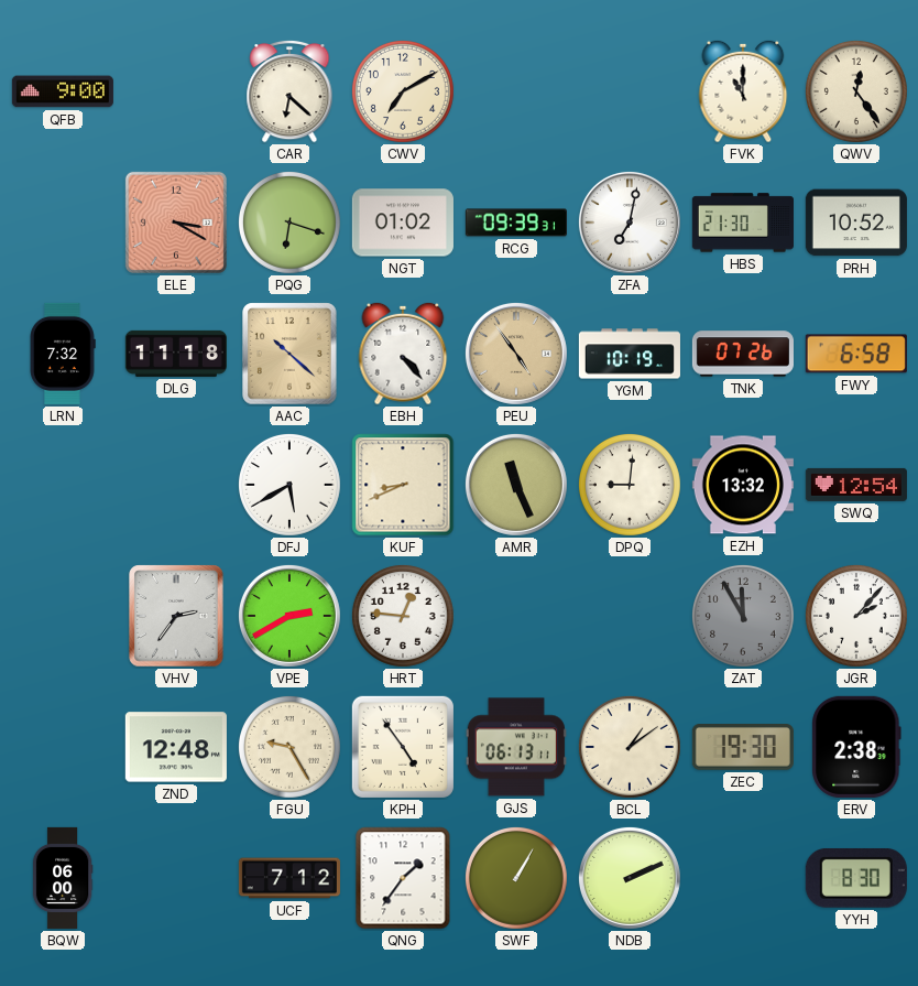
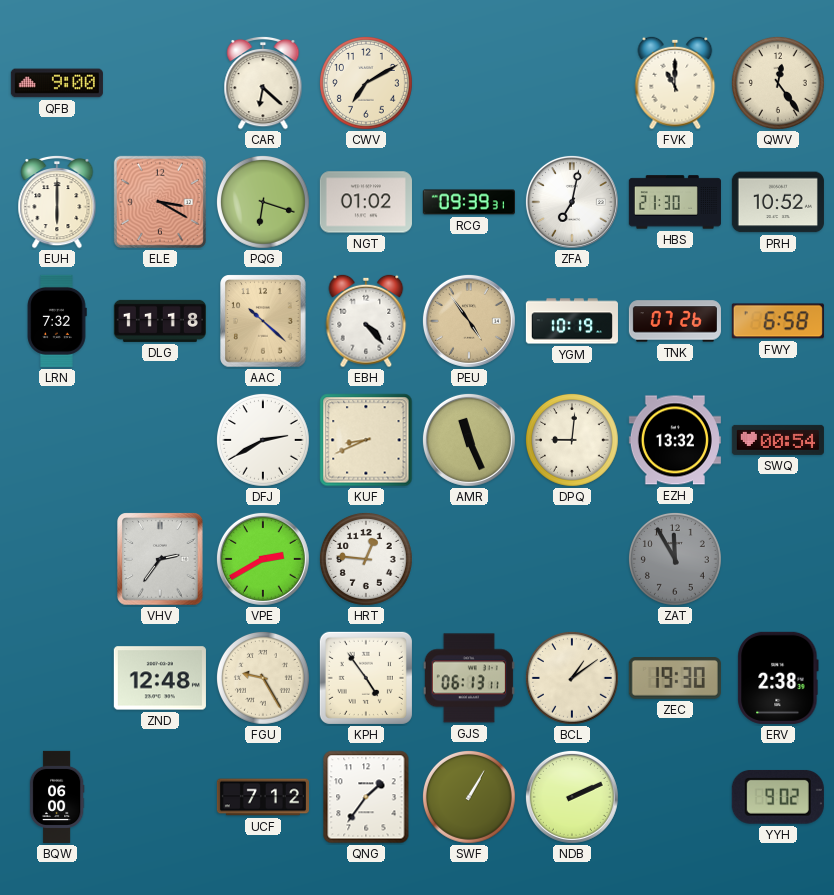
EUH: none -> 6:00
DFJ: 5:40 -> 2:40
SWQ: 12:54 -> 00:54
JGR: 2:07 -> none
YYH: 8:30 -> 9:02
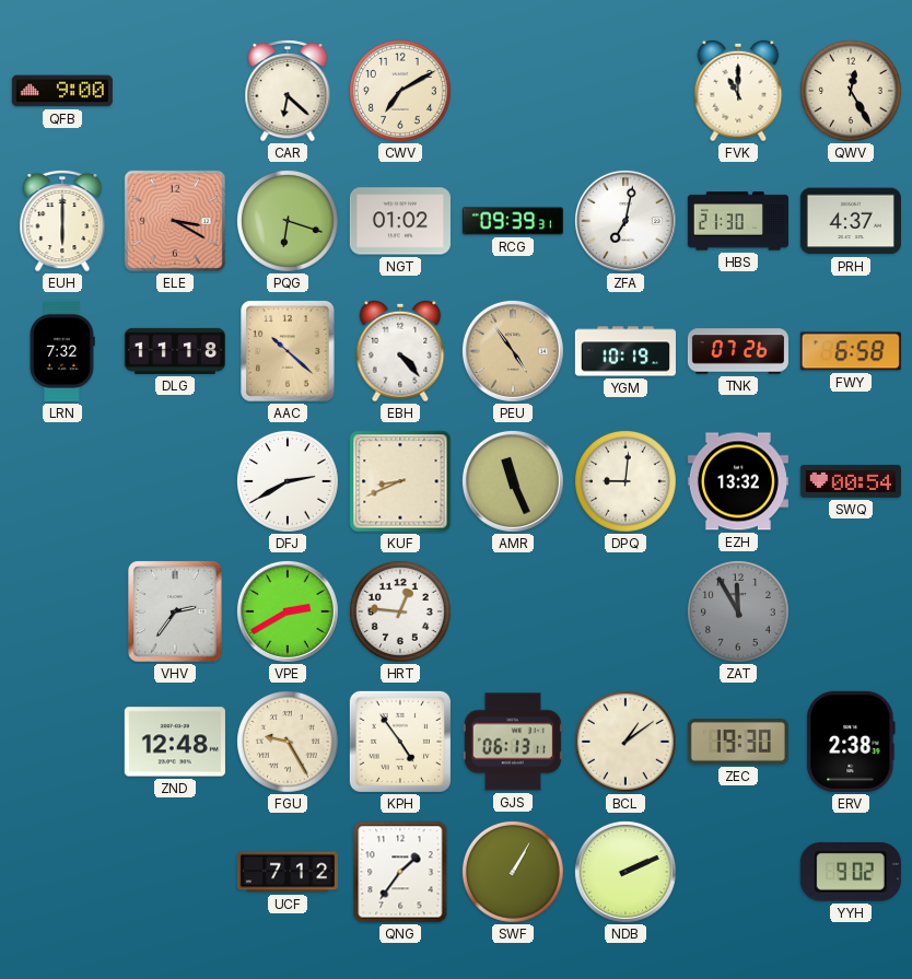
QWV: 12:24 -> 12:25
PRH: 10:52 -> 4:37
BQW: 06:00 -> none
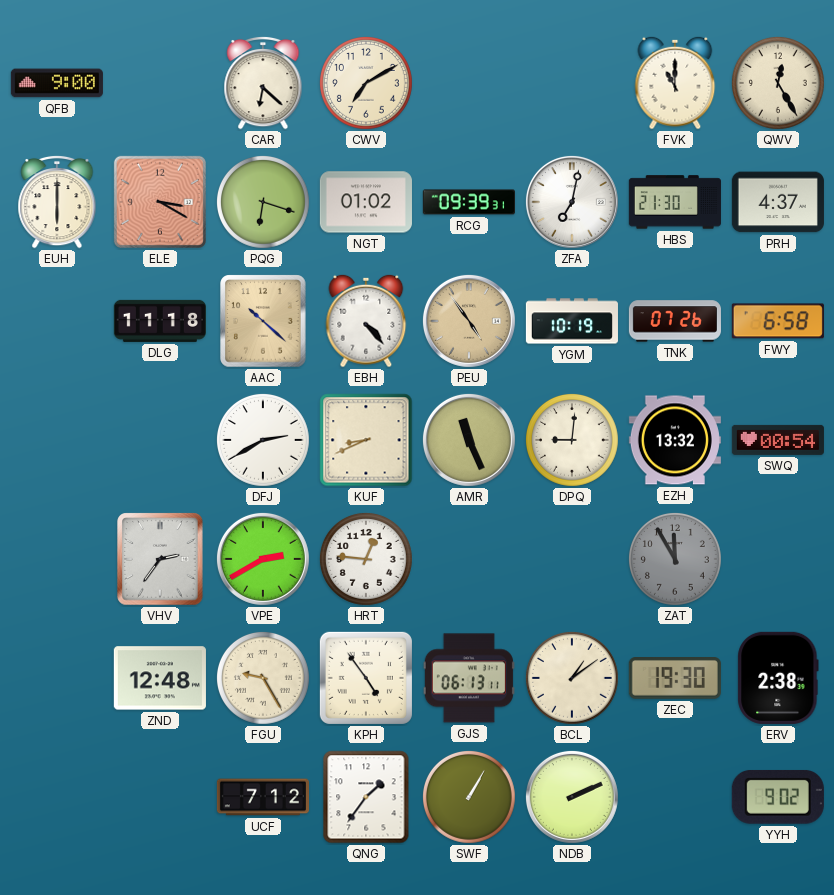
LRN: 7:32 -> none
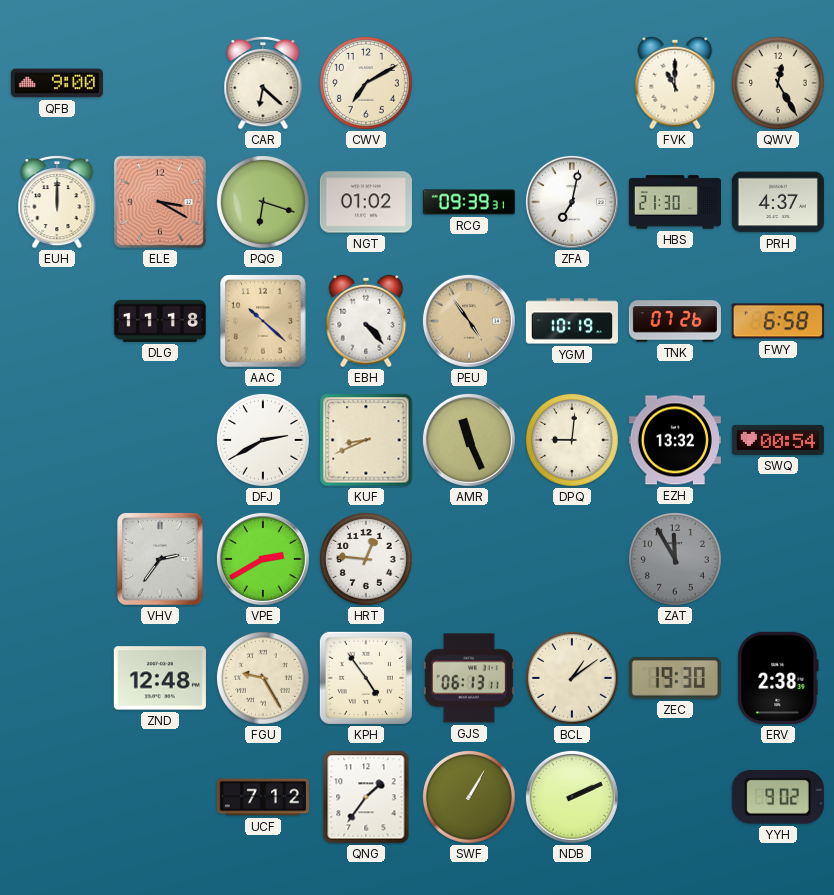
EUH: 6:00 -> 12:00
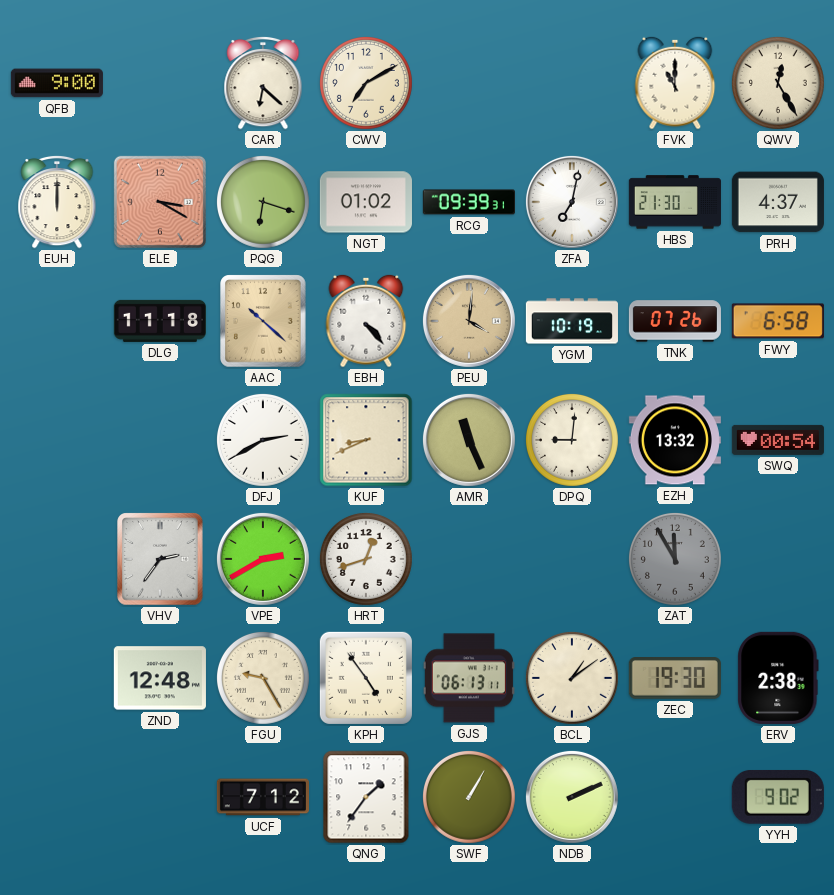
PEU: 4:54 -> 4:01
HRT: 12:46 -> 12:42
